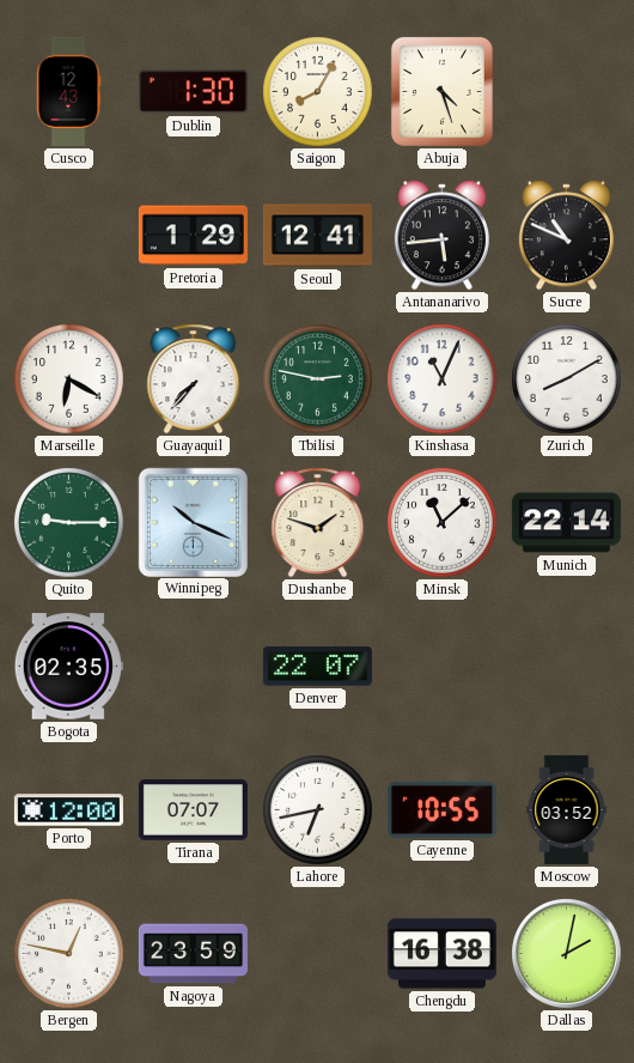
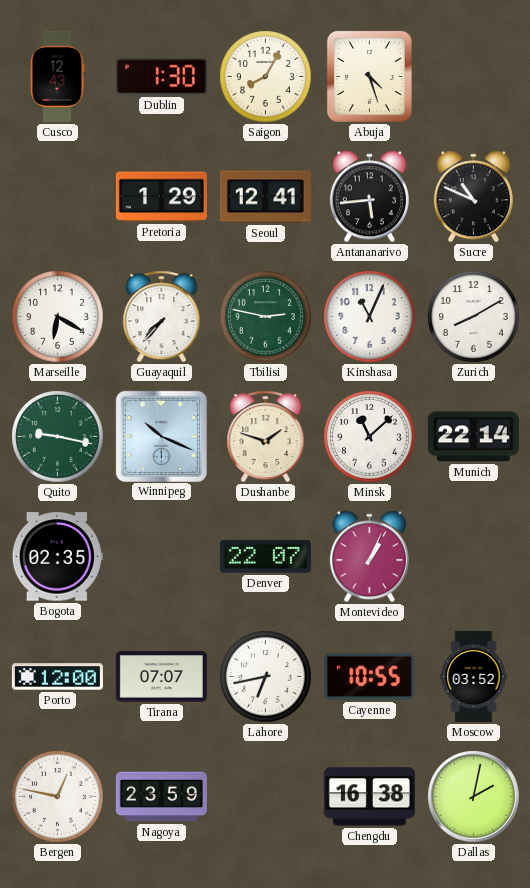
Quito: 9:15 -> 9:17
Montevideo: none -> 1:04
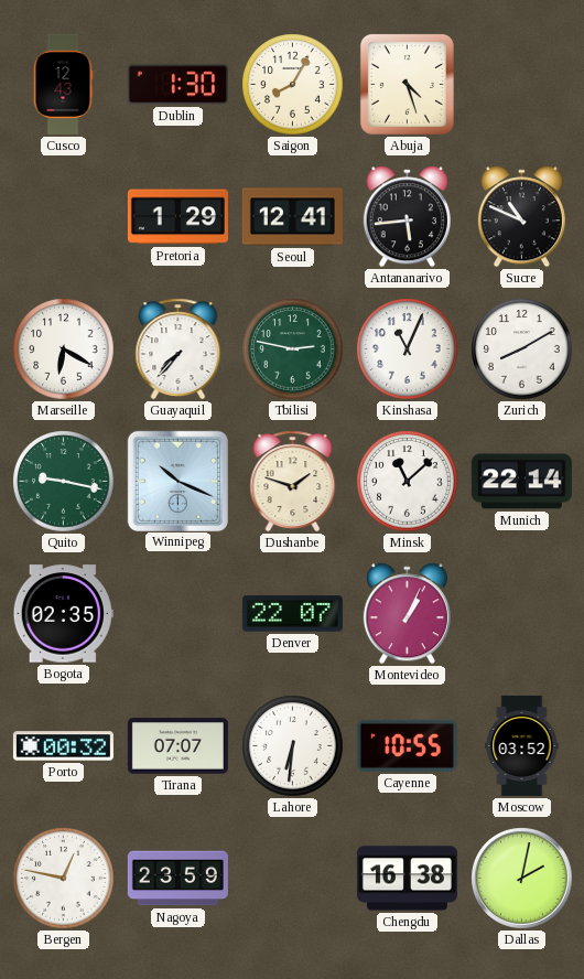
Porto: 12:00 -> 00:32
Lahore: 6:43 -> 6:31
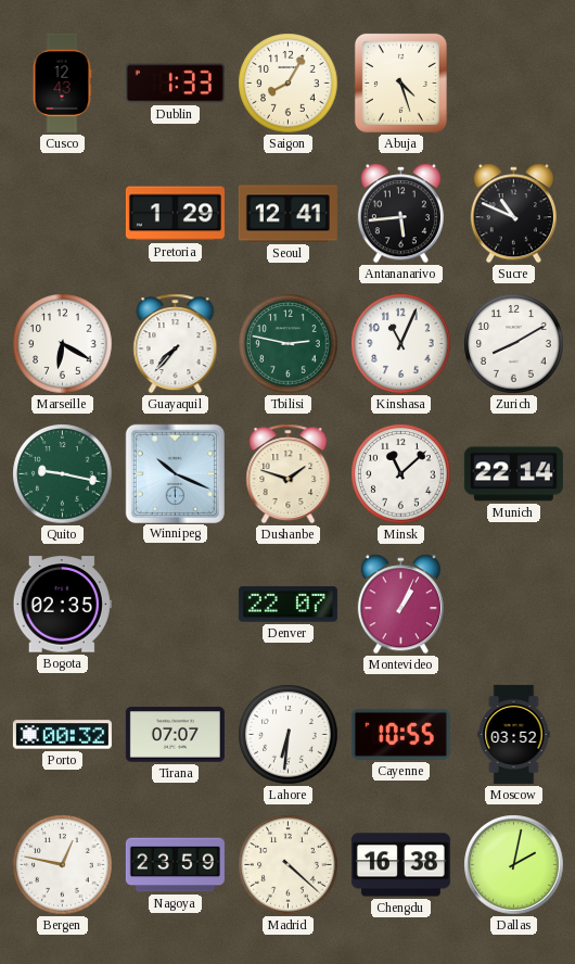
Dublin: 1:30 -> 1:33
Madrid: none -> 4:22
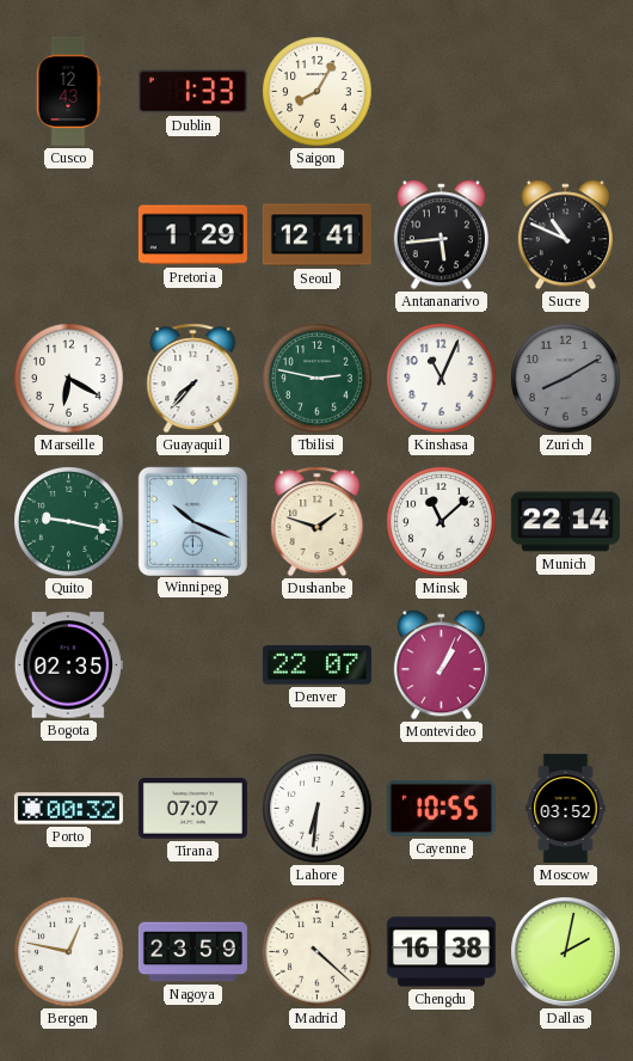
Abuja: 4:27 -> none
Zurich dial: white -> grey
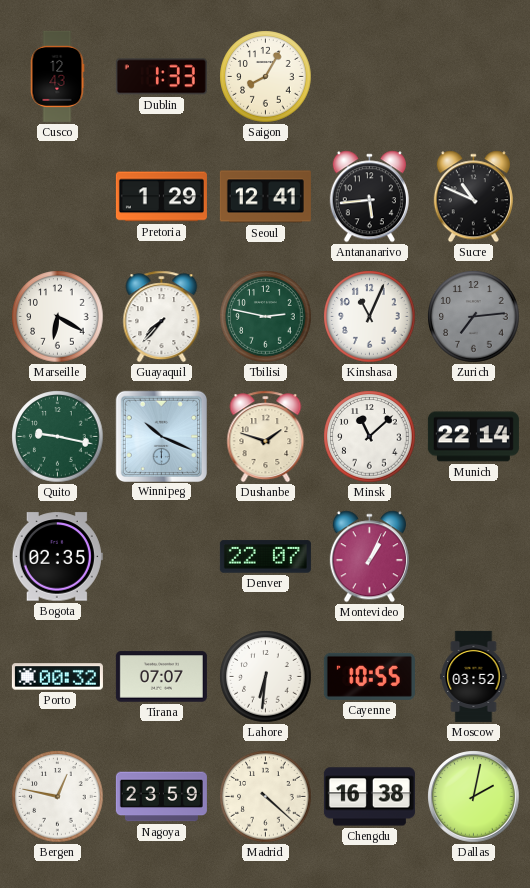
Zurich: 8:10 -> 7:14
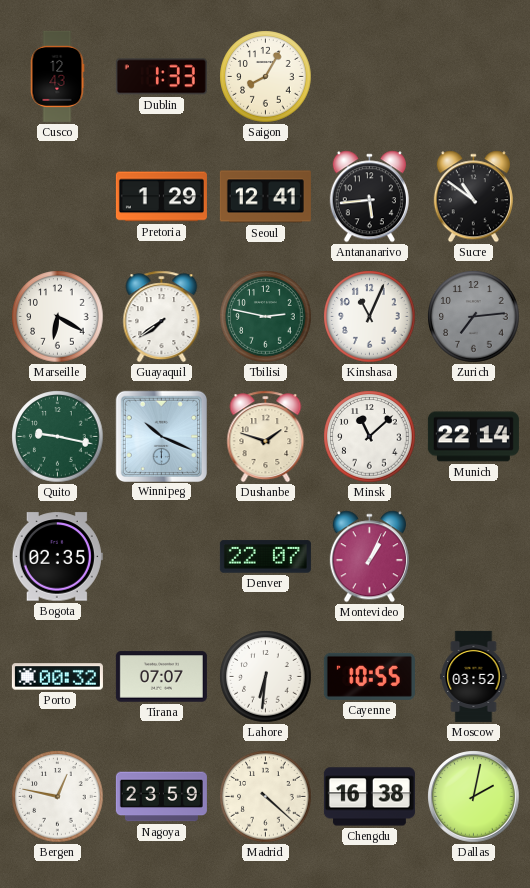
Sucre: 10:49 -> 10:51
Guayaquil: 7:37 -> 7:39
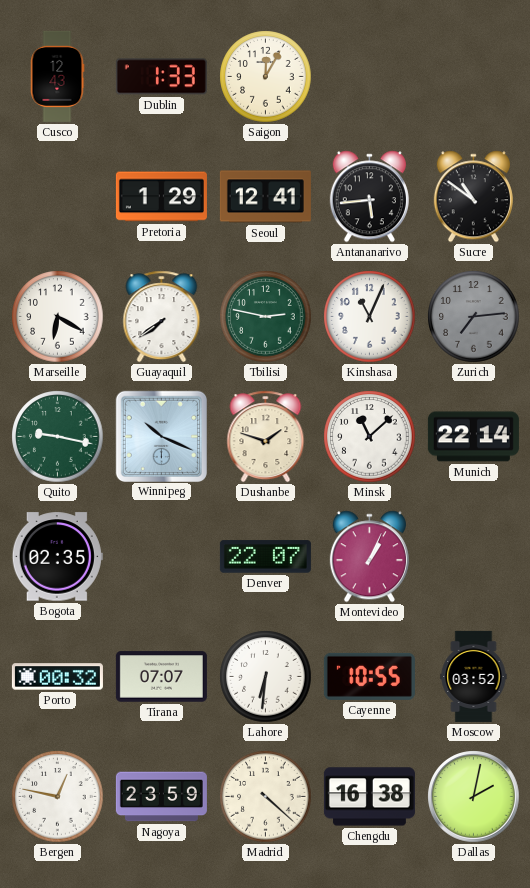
Saigon: 8:05 -> 12:05
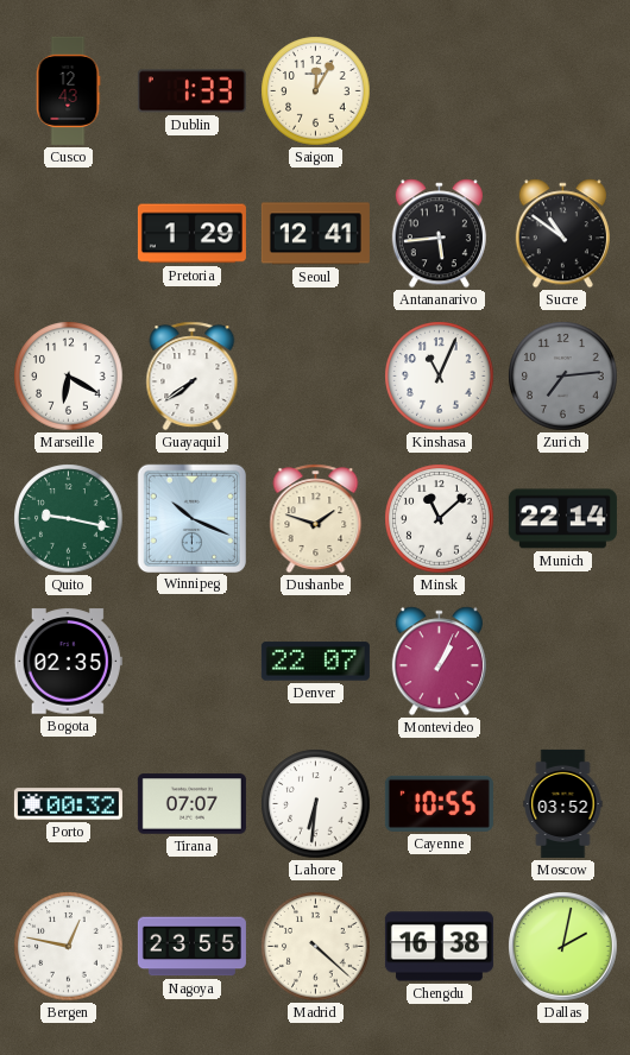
Tbilisi: 2:47 -> none
Nagoya: 23:59 -> 23:55
